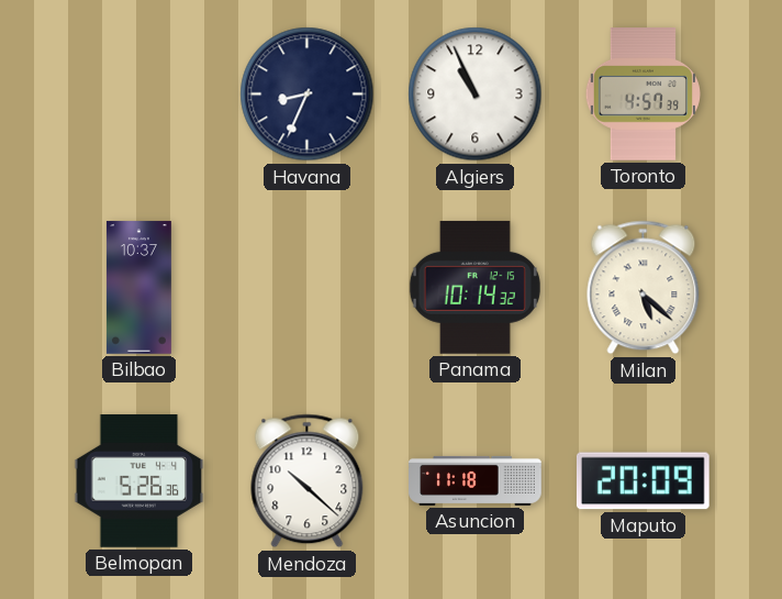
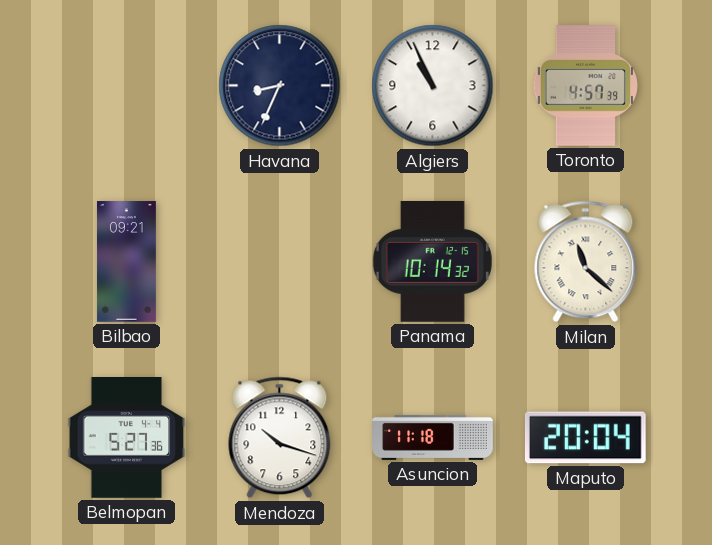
Bilbao: 10:37 -> 09:21
Milan: 5:22 -> 11:22
Belmopan: 5:26 -> 5:27
Mendoza: 10:22 -> 10:18
Maputo: 20:09 -> 20:04
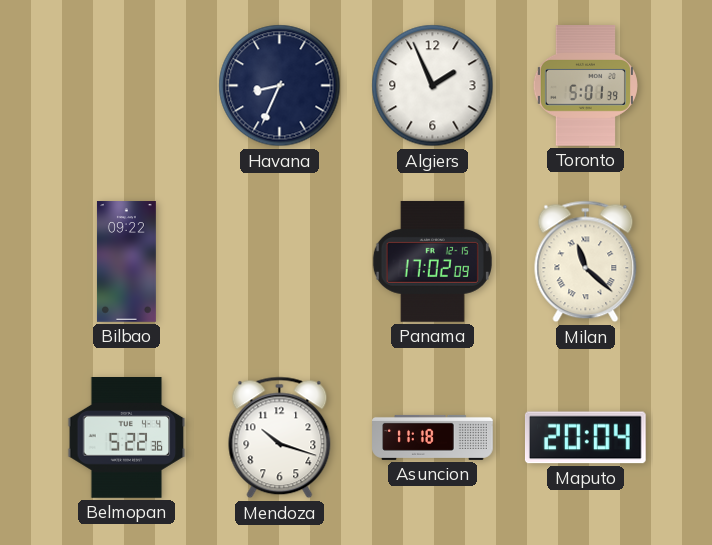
Algiers: 10:56 -> 1:56
Toronto: 4:57 -> 5:01
Bilbao: 09:21 -> 09:22
Panama: 10:14 -> 17:02
Belmopan: 5:27 -> 5:22
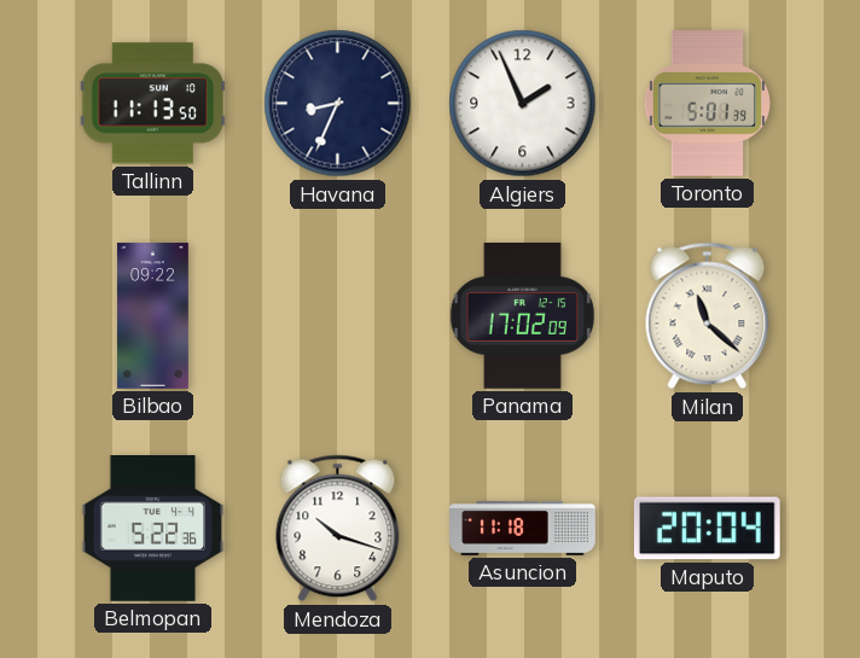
Tallinn: none -> 11:13
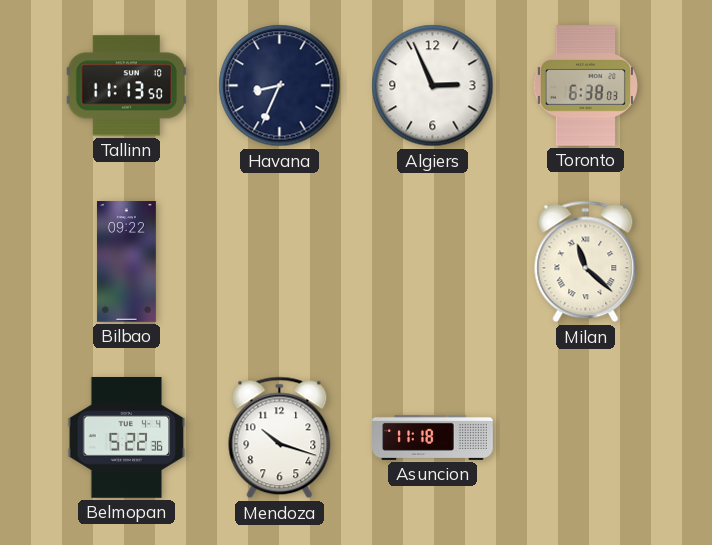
Algiers: 1:56 -> 2:56
Toronto: 5:01 -> 6:38
Panama: 17:02 -> none
Maputo: 20:04 -> none
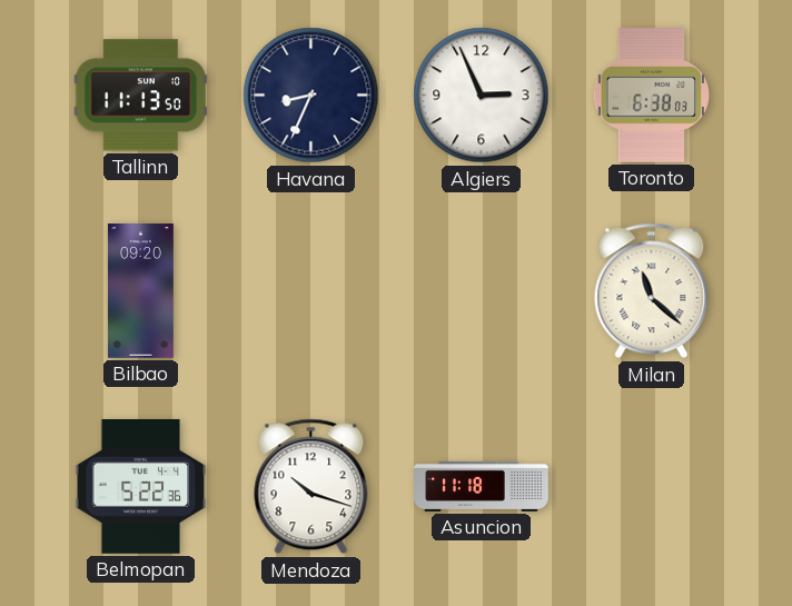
Bilbao: 09:22 -> 09:20
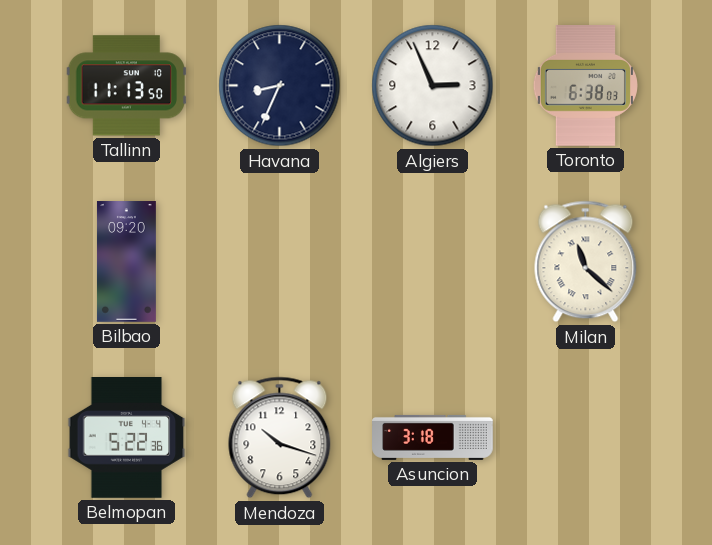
Asuncion: 11:18 -> 3:18
